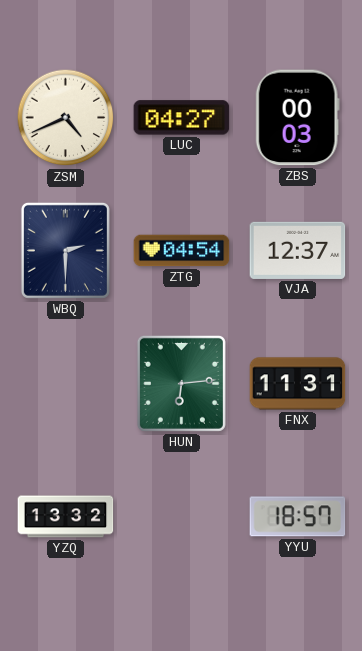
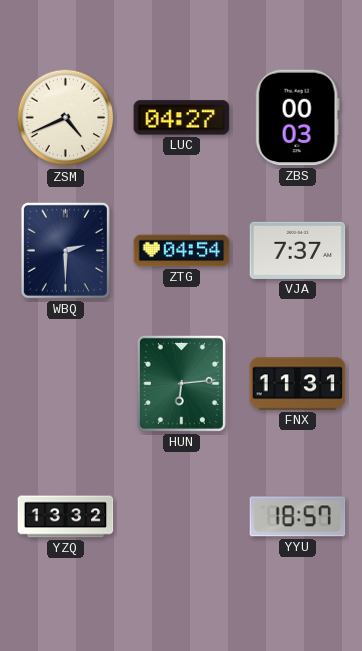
VJA: 12:37 -> 7:37
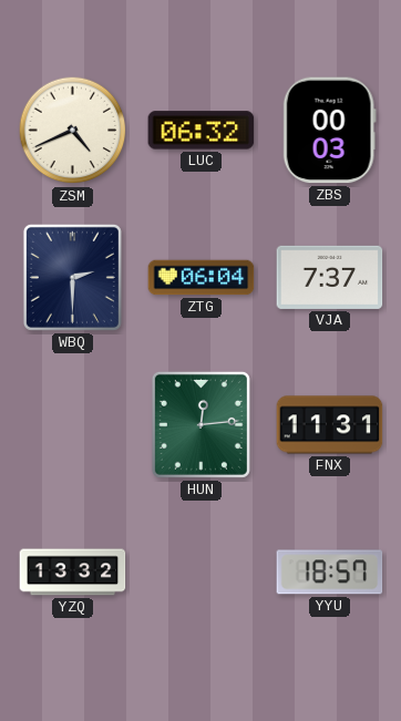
LUC: 04:27 -> 06:32
ZTG: 04:54 -> 06:04
HUN: 6:14 -> 12:14
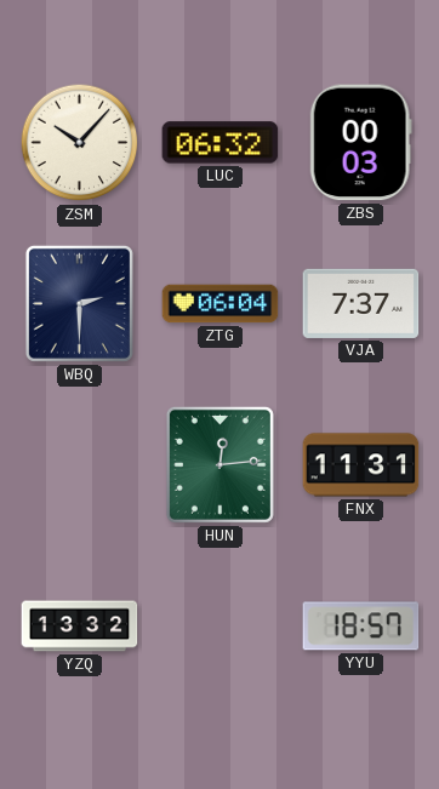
ZSM: 4:41 -> 10:07
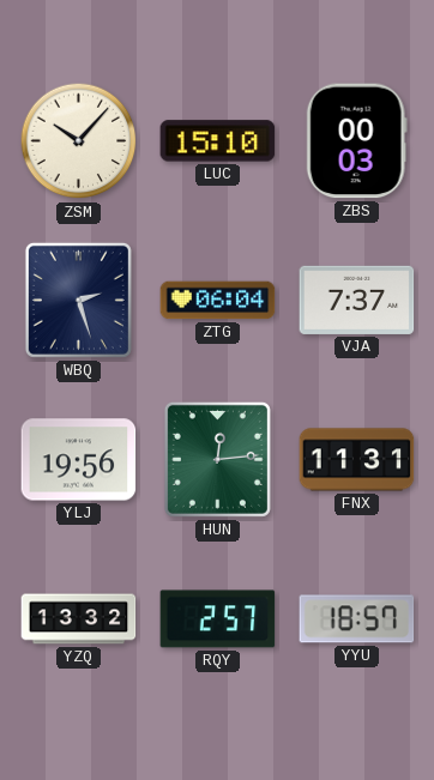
LUC: 06:32 -> 15:10
WBQ: 2:30 -> 2:27
YLJ: none -> 19:56
RQY: none -> 2:57
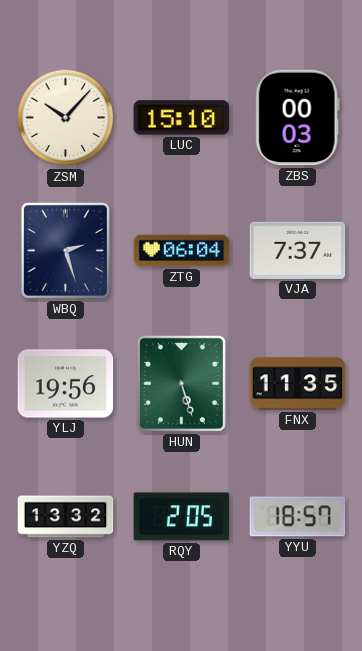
HUN: 12:14 -> 5:27
FNX: 11:31 -> 11:35
RQY: 2:57 -> 2:05
